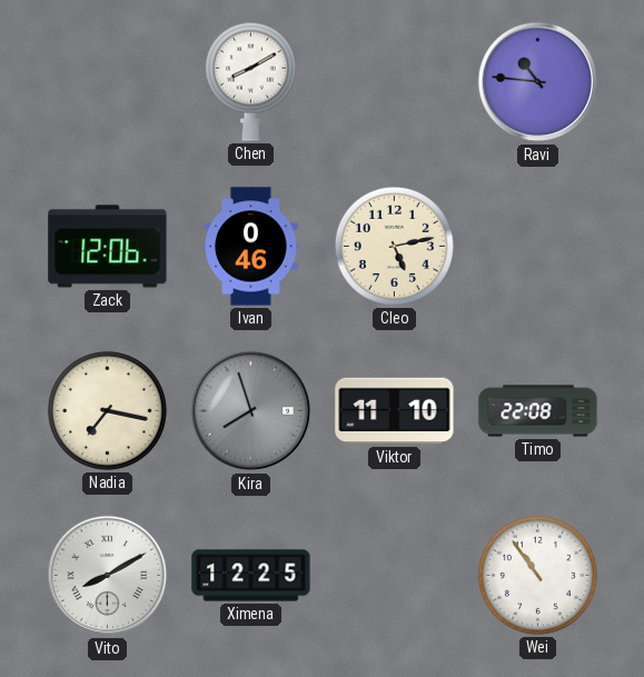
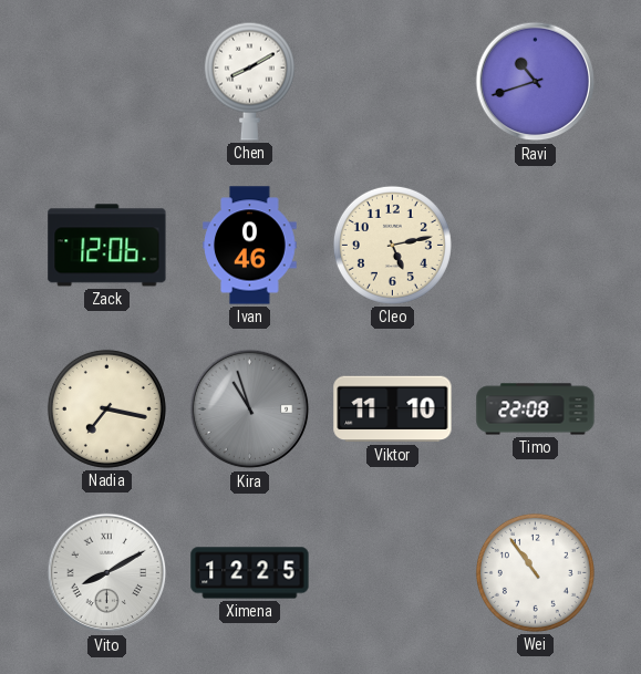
Ravi: 10:46 -> 10:42
Kira: 7:57 -> 10:57
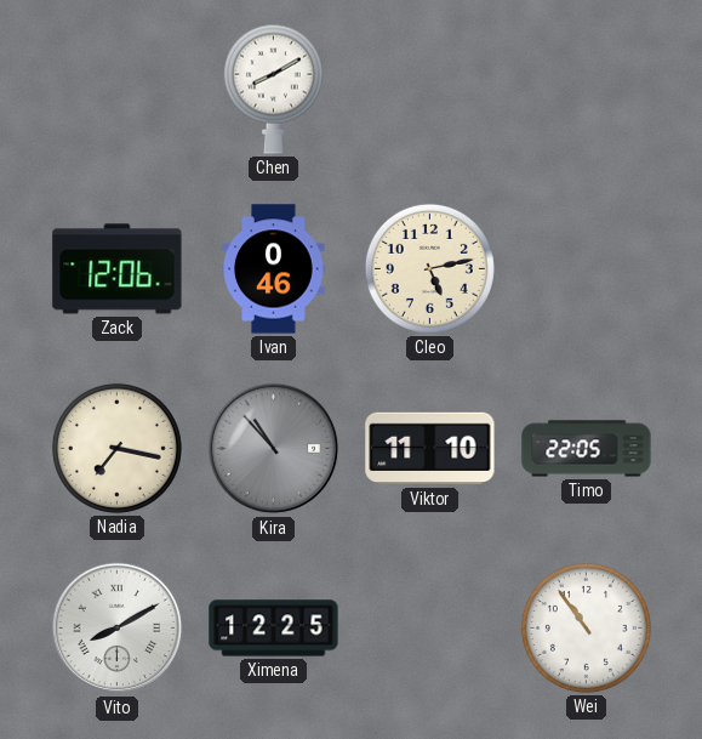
Ravi: 10:42 -> none
Kira: 10:57 -> 10:53
Timo: 22:08 -> 22:05
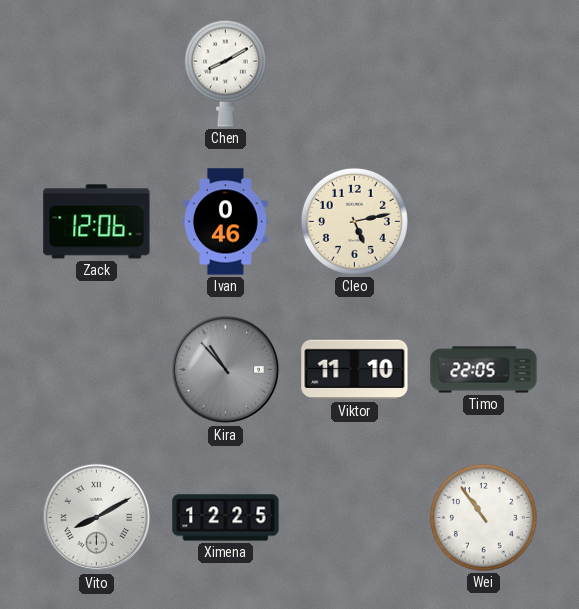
Nadia: 7:17 -> none
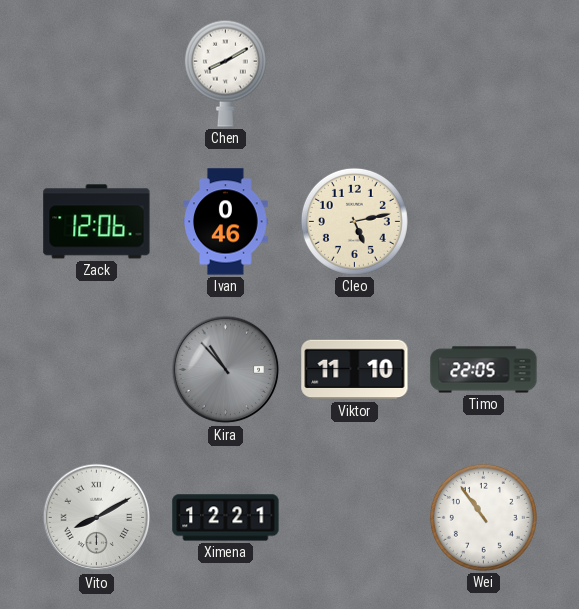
Ximena: 12:25 -> 12:21
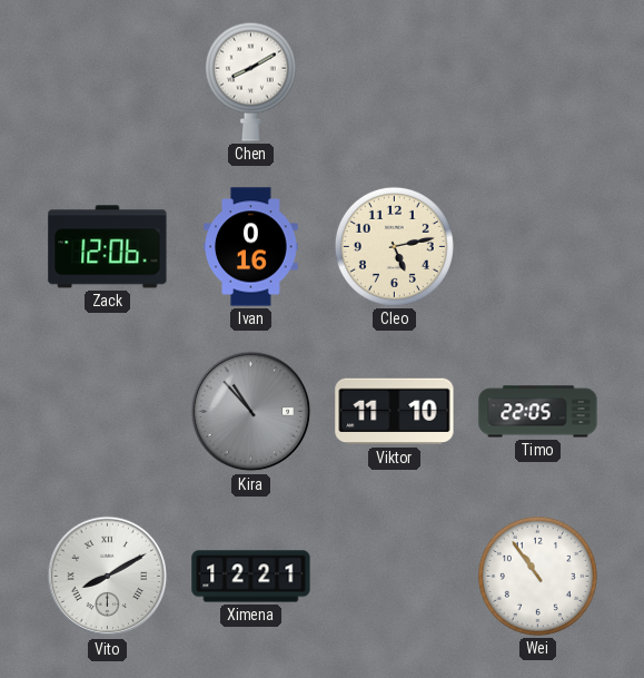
Ivan: 0:46 -> 0:16
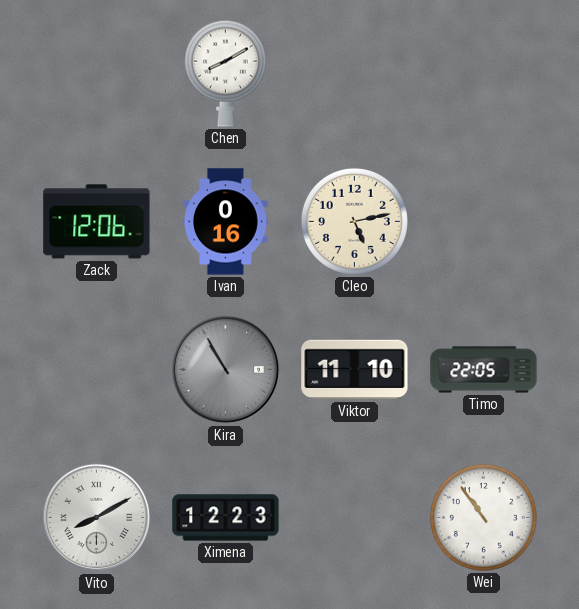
Kira: 10:53 -> 10:55
Ximena: 12:21 -> 12:23
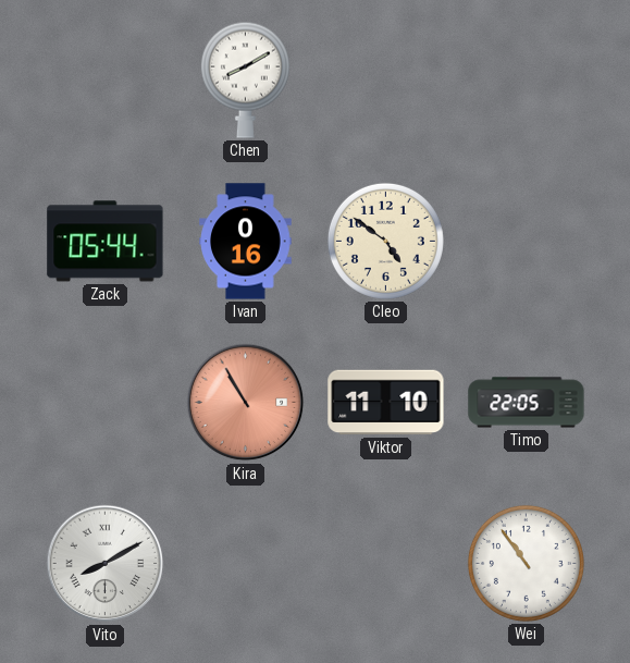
Zack: 12:06 -> 05:44
Cleo: 5:13 -> 4:51
Kira dial: grey -> salmon
Ximena: 12:23 -> none
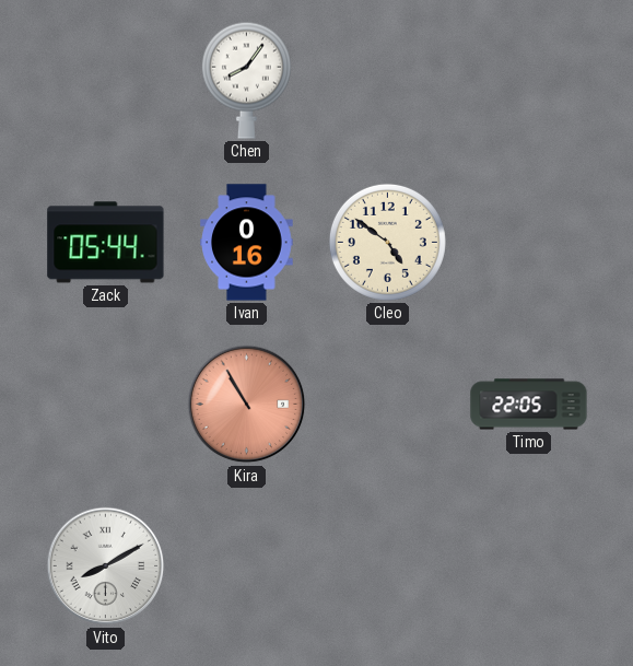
Chen: 8:10 -> 8:06
Viktor: 11:10 -> none
Wei: 10:54 -> none
